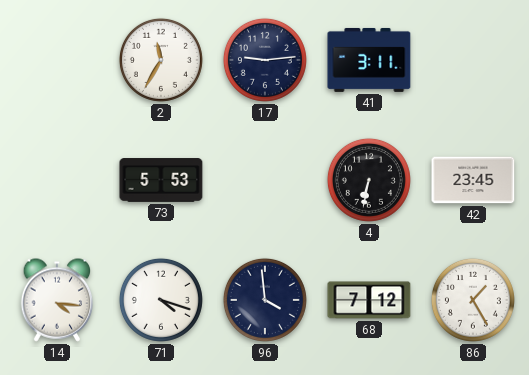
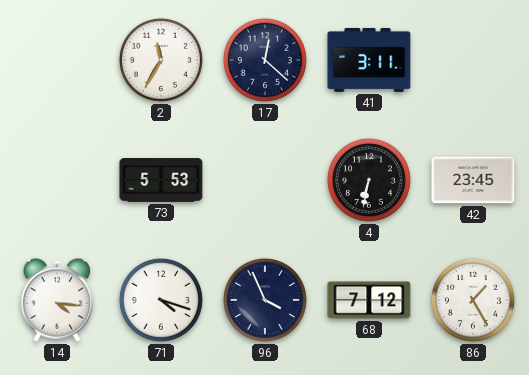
17: 9:14 -> 12:22
96: 3:59 -> 3:56
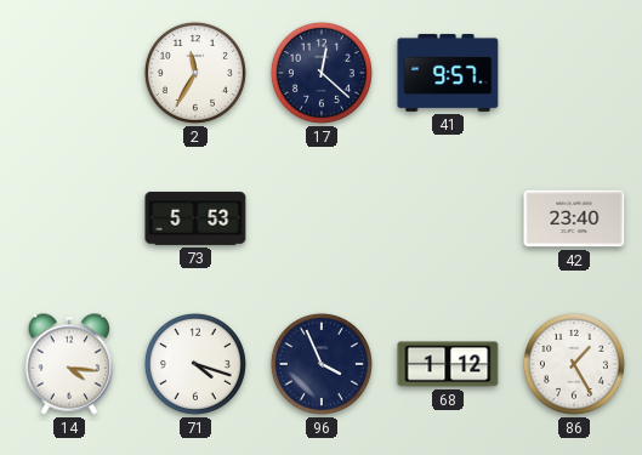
41: 3:11 -> 9:57
4: 6:32 -> none
42: 23:45 -> 23:40
68: 7:12 -> 1:12
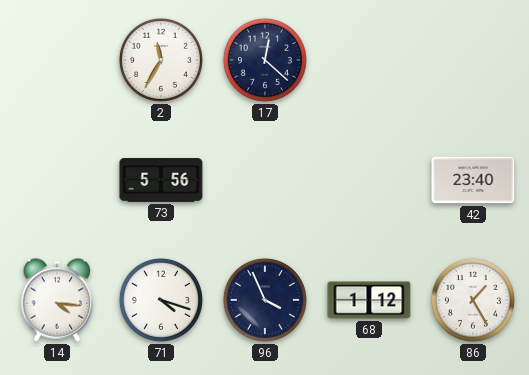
41: 9:57 -> none
73: 5:53 -> 5:56
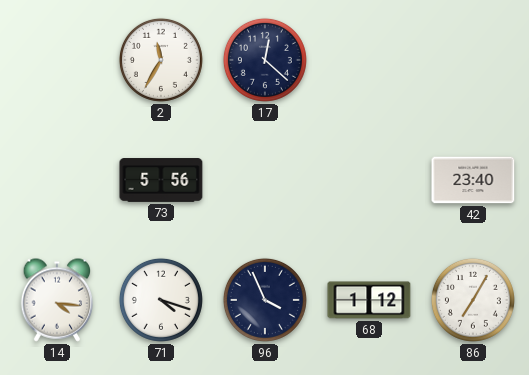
86: 1:25 -> 7:05
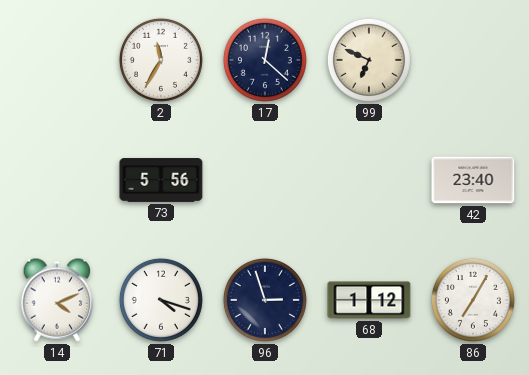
99: none -> 6:49
14: 4:16 -> 4:11
96: 3:56 -> 2:57
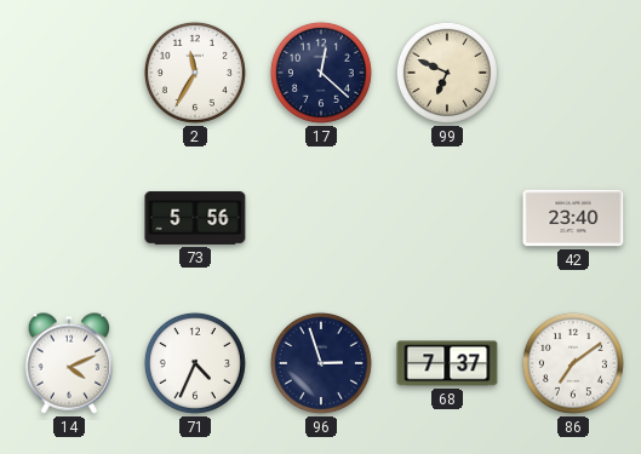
71: 4:18 -> 4:34
68: 1:12 -> 7:37
86: 7:05 -> 7:09
